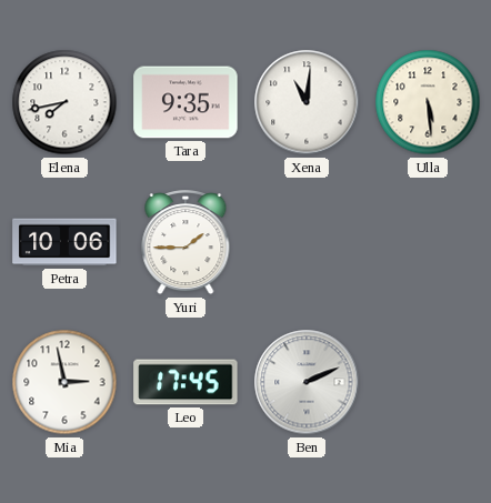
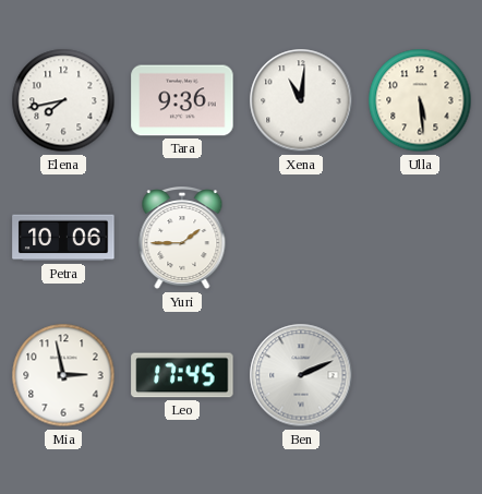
Tara: 9:35 -> 9:36
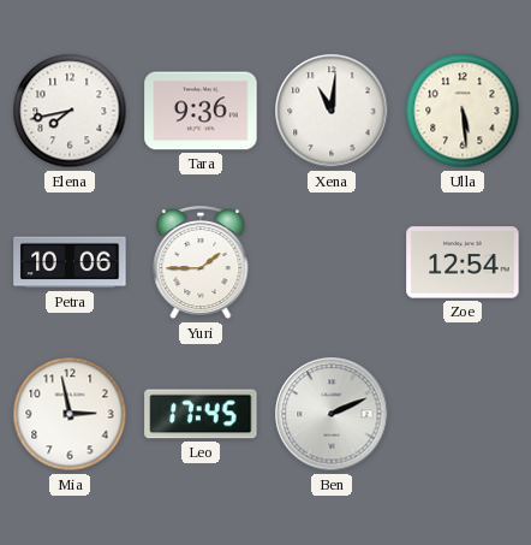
Zoe: none -> 12:54
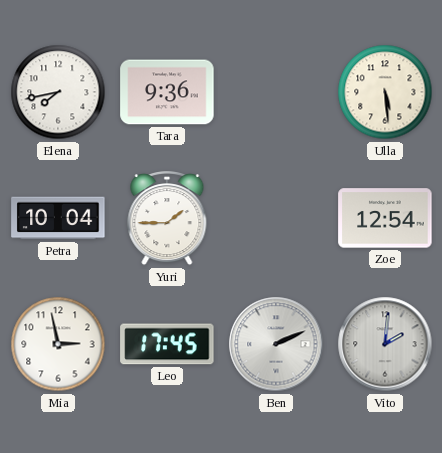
Xena: 11:01 -> none
Petra: 10:06 -> 10:04
Vito: none -> 2:01
